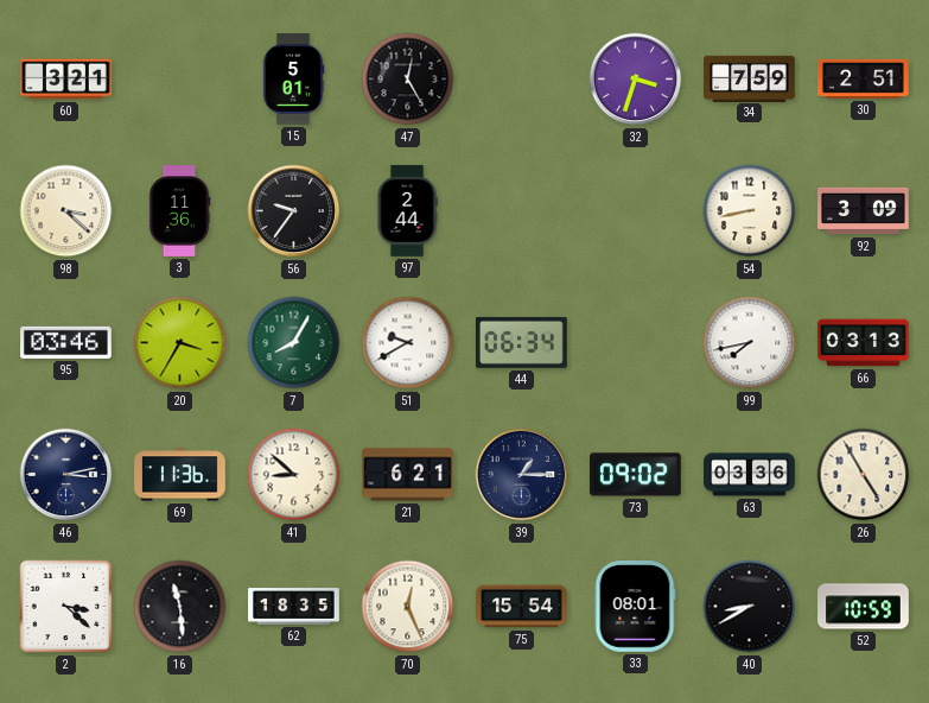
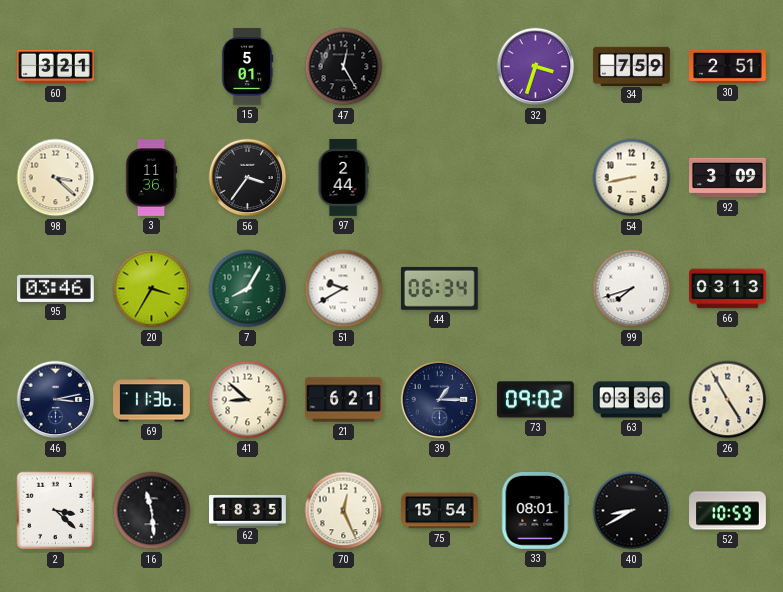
56: 9:36 -> 3:36
99: 7:43 -> 7:42
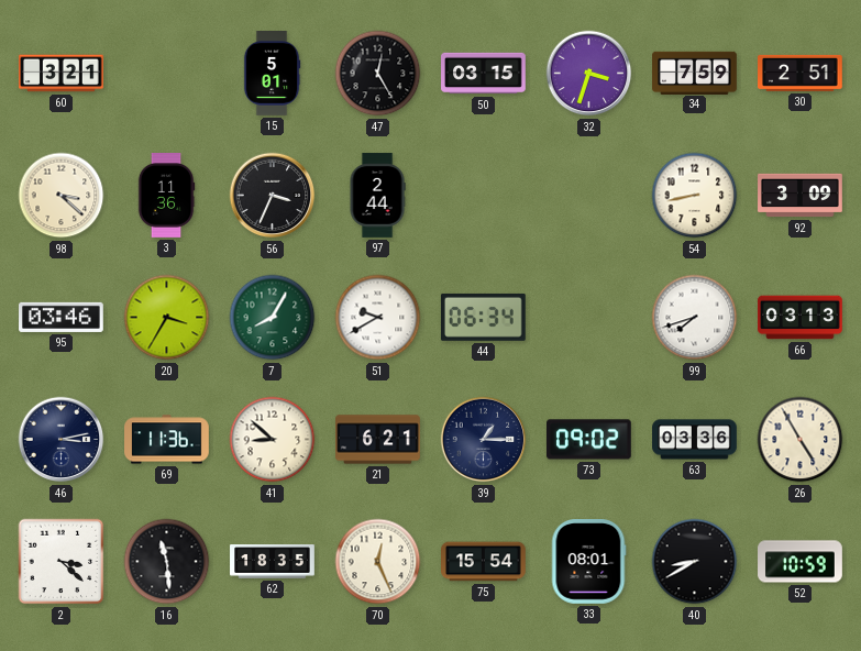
50: none -> 03:15
56: 3:36 -> 3:34
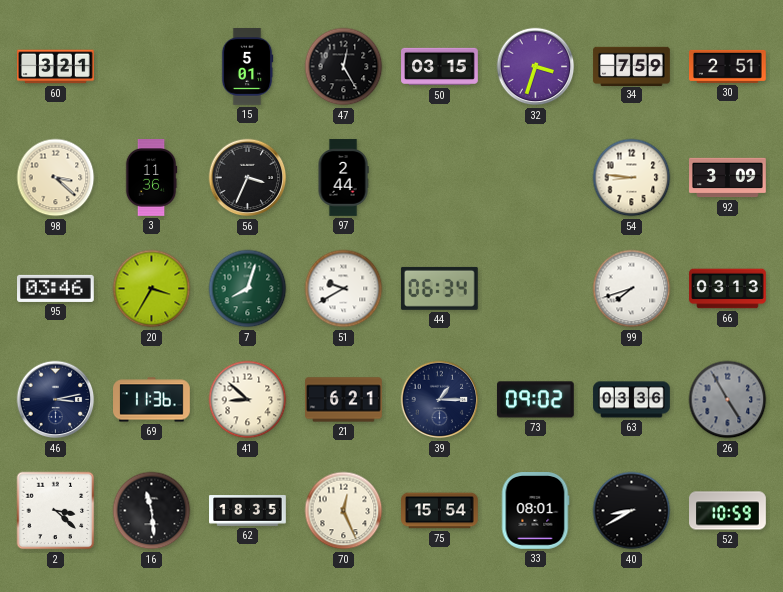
54: 8:43 -> 8:46
7: 8:05 -> 8:03
26 dial: cream -> grey
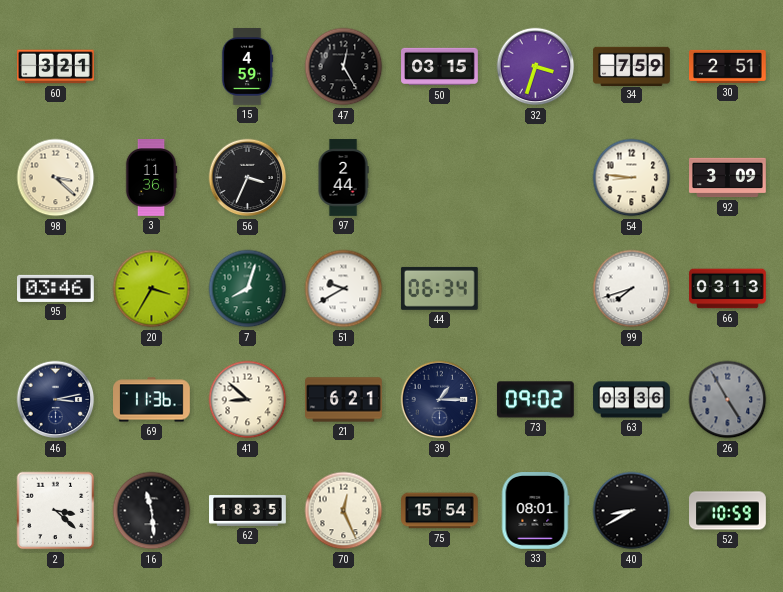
15: 5:01 -> 4:59
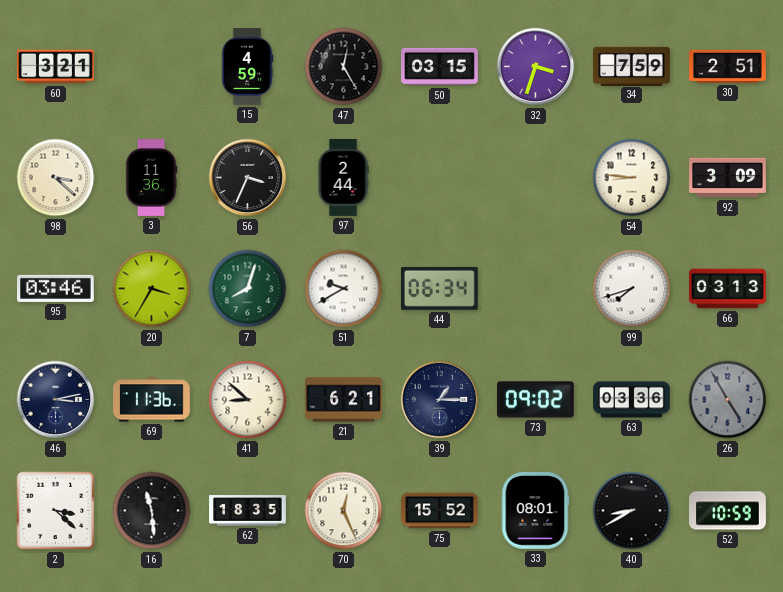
75: 15:54 -> 15:52
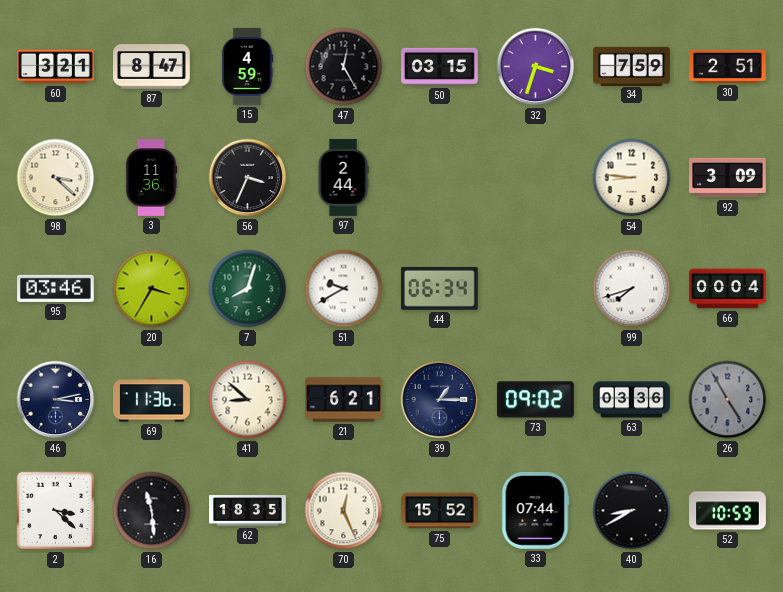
87: none -> 8:47
66: 03:13 -> 00:04
33: 08:01 -> 07:44
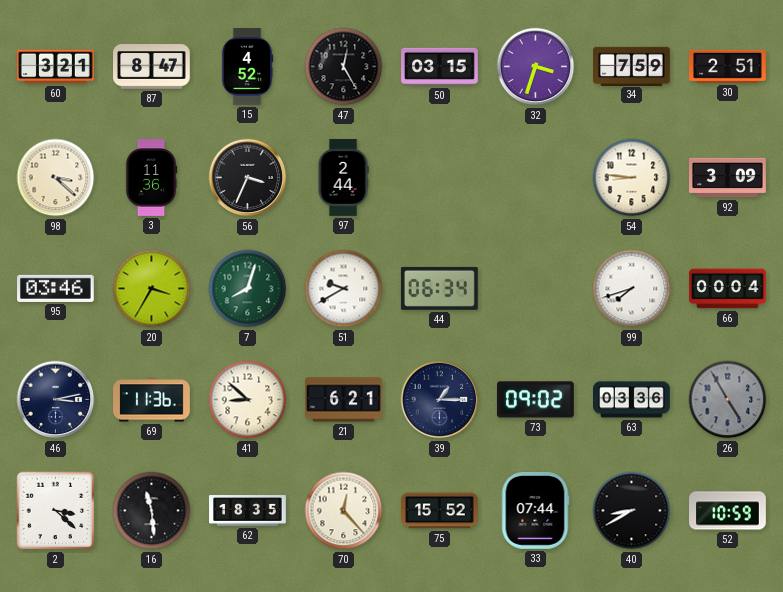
15: 4:59 -> 4:52
70: 12:26 -> 12:23
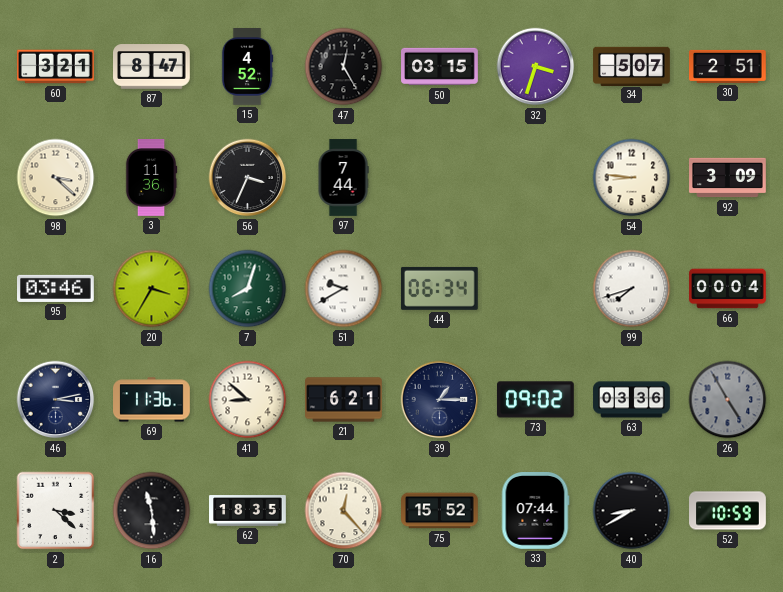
34: 7:59 -> 5:07
97: 2:44 -> 7:44
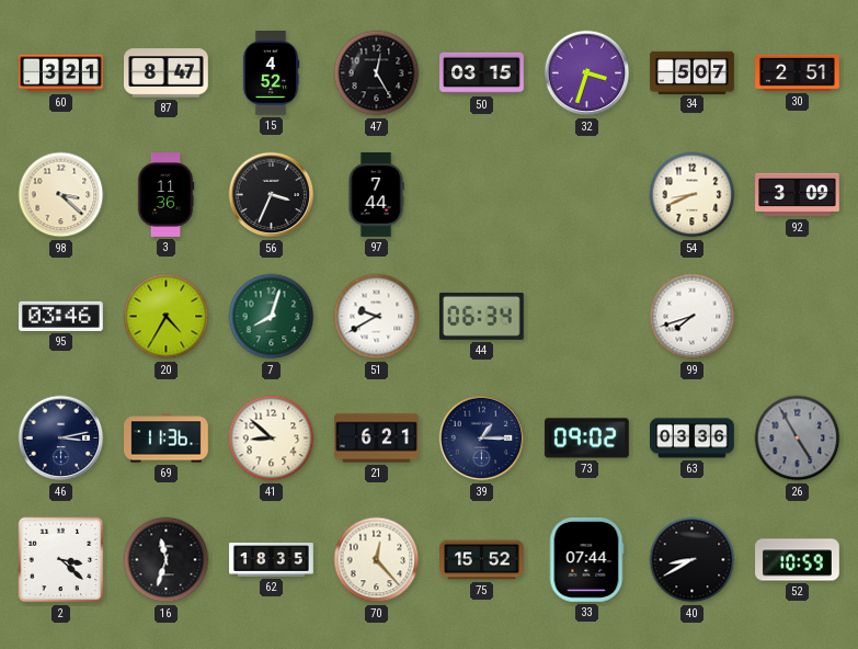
54: 8:46 -> 8:41
20: 3:35 -> 4:35
66: 00:04 -> none
16: 11:29 -> 11:33
